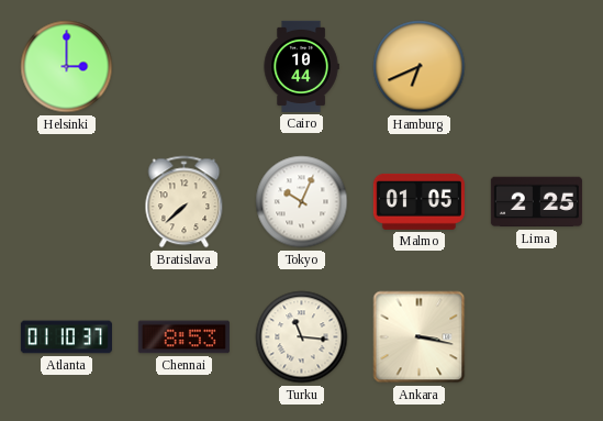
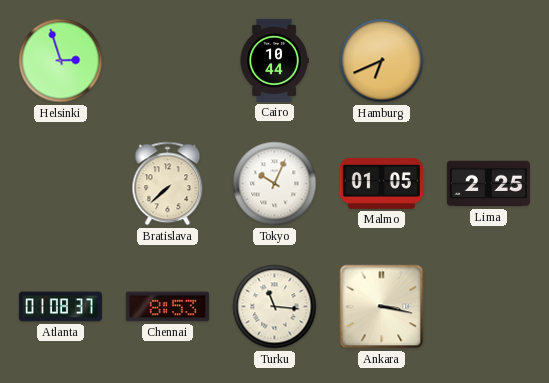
Helsinki: 3:00 -> 2:57
Atlanta: 01:10 -> 01:08
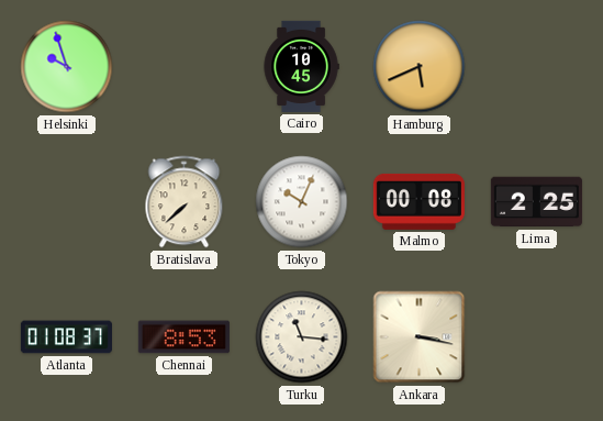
Helsinki: 2:57 -> 9:57
Cairo: 10:44 -> 10:45
Hamburg: 6:41 -> 5:41
Malmo: 01:05 -> 00:08
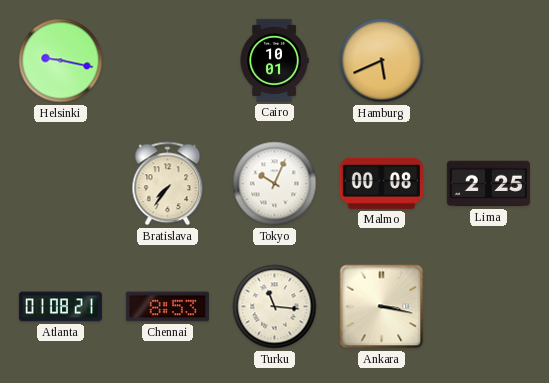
Helsinki: 9:57 -> 9:17
Cairo: 10:45 -> 10:01
Bratislava: 7:38 -> 7:36
Atlanta: 01:08:37 -> 01:08:21
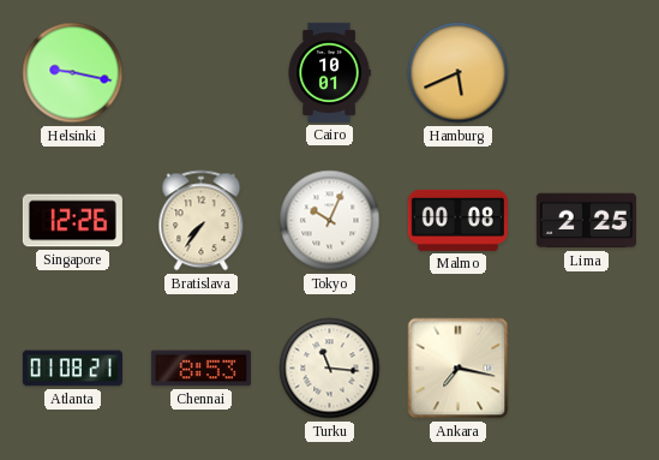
Singapore: none -> 12:26
Ankara: 3:17 -> 7:17
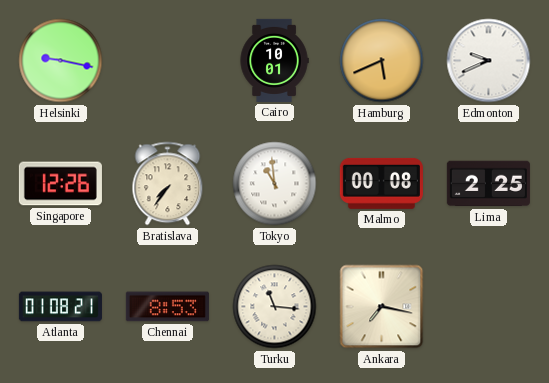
Edmonton: none -> 9:41
Tokyo: 10:04 -> 10:59
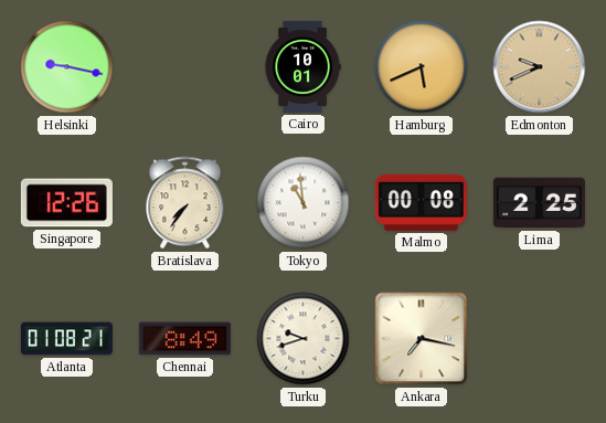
Edmonton dial: white -> champagne
Chennai: 8:53 -> 8:49
Turku: 11:16 -> 9:42
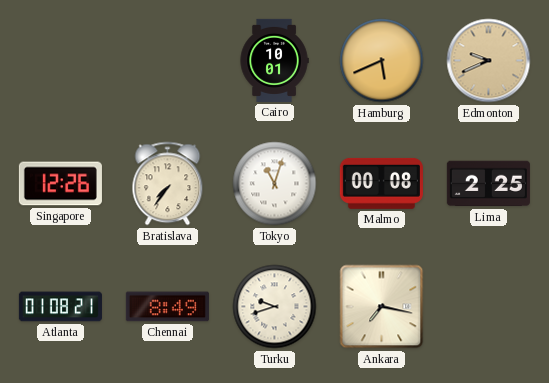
Helsinki: 9:17 -> none
Tokyo: 10:59 -> 11:03
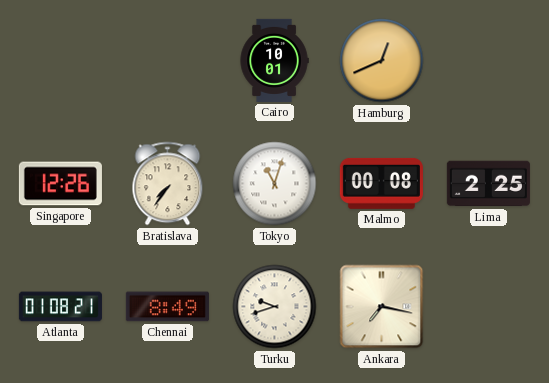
Hamburg: 5:41 -> 12:41
Edmonton: 9:41 -> none
